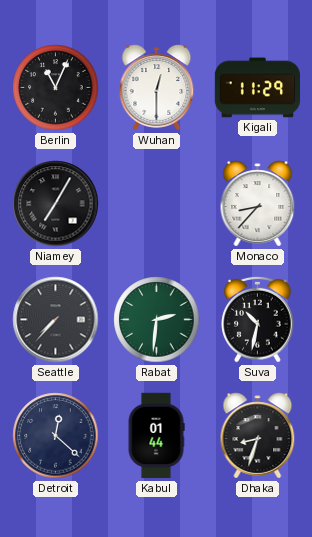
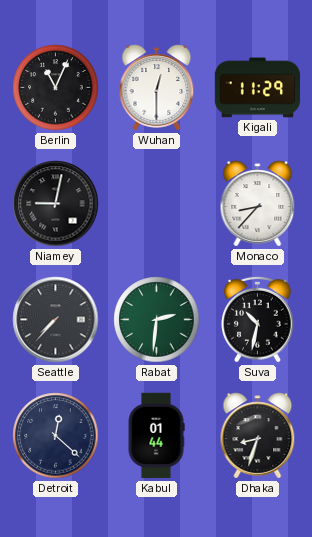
Niamey: 7:05 -> 9:02
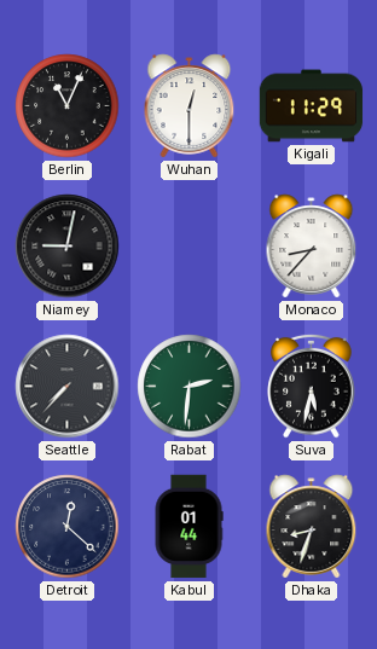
Suva: 10:32 -> 5:32
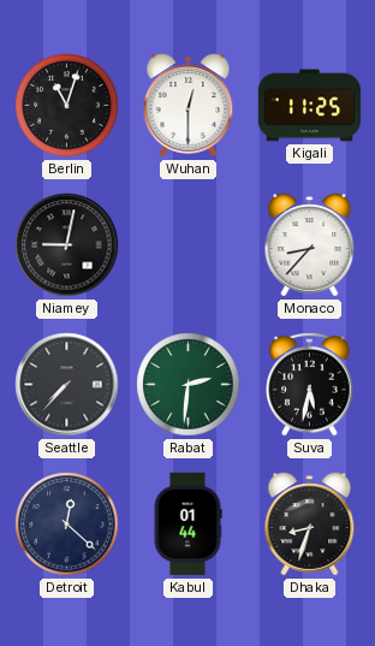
Berlin: 11:04 -> 11:03
Kigali: 11:29 -> 11:25
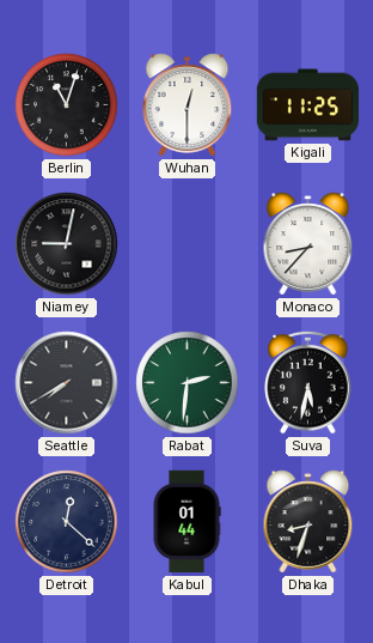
Seattle: 7:37 -> 7:40
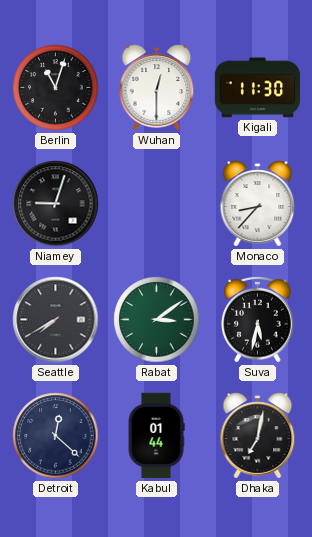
Kigali: 11:25 -> 11:30
Niamey: 9:02 -> 9:03
Rabat: 2:31 -> 3:09
Dhaka: 8:33 -> 7:02
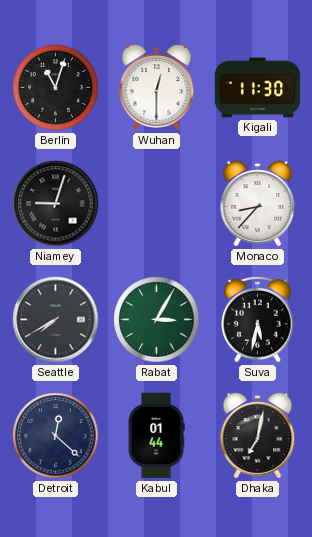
Rabat: 3:09 -> 3:05
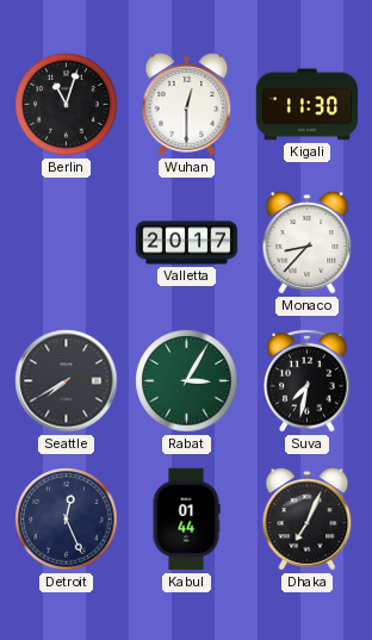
Niamey: 9:03 -> none
Valletta: none -> 20:17
Suva: 5:32 -> 7:32
Detroit: 12:22 -> 12:26
Dhaka: 7:02 -> 7:04
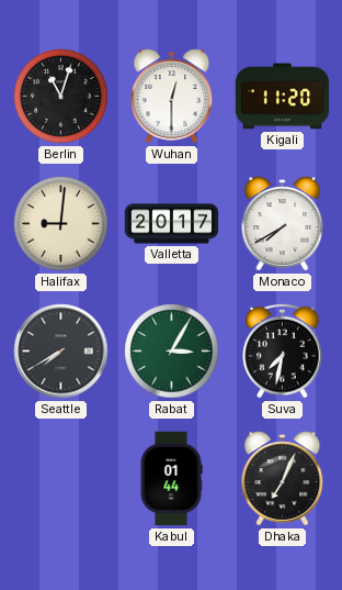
Kigali: 11:30 -> 11:20
Halifax: none -> 9:01
Monaco: 8:37 -> 7:40
Detroit: 12:26 -> none
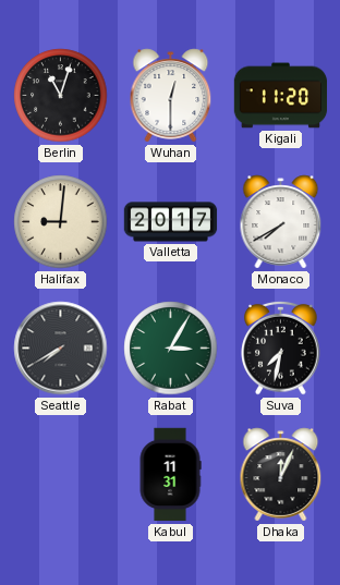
Kabul: 01:44 -> 11:31
Dhaka: 7:04 -> 12:04
